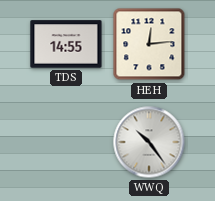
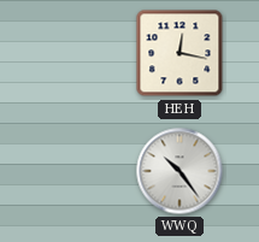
TDS: 14:55 -> none
HEH: 12:14 -> 12:17
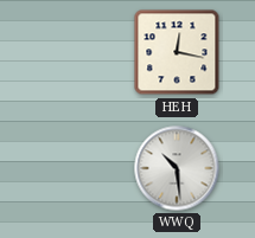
WWQ: 10:24 -> 10:29
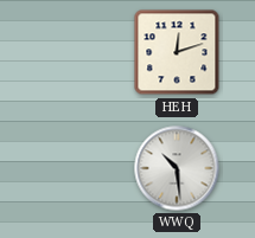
HEH: 12:17 -> 12:12
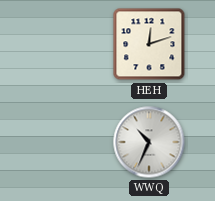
WWQ: 10:29 -> 10:34
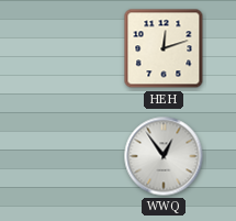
WWQ: 10:34 -> 12:54
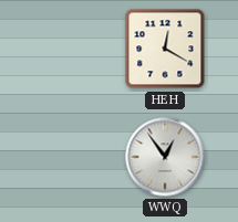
HEH: 12:12 -> 12:20
